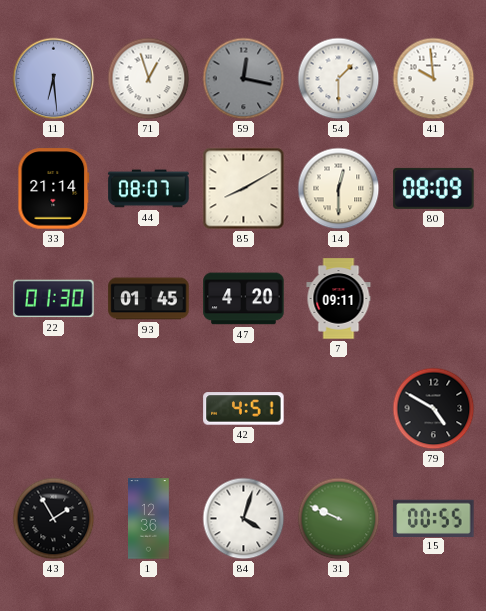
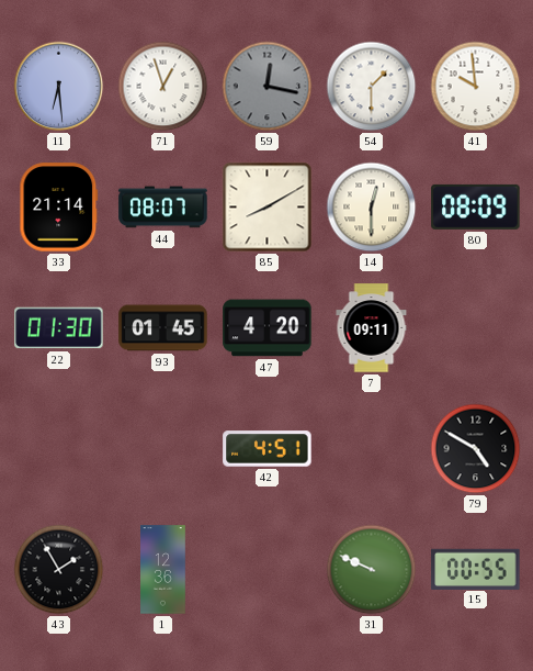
84: 4:03 -> none
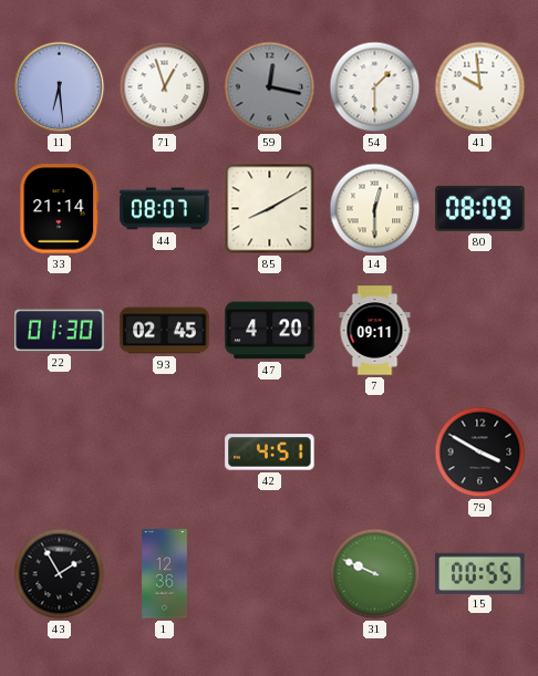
93: 01:45 -> 02:45
79: 4:50 -> 3:50
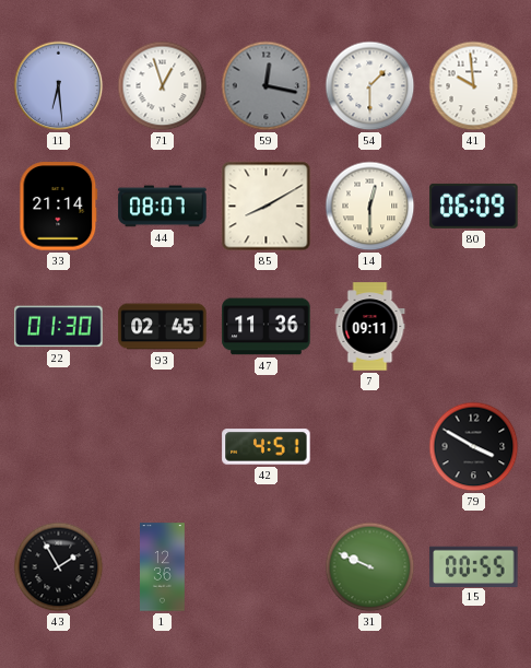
80: 08:09 -> 06:09
47: 4:20 -> 11:36
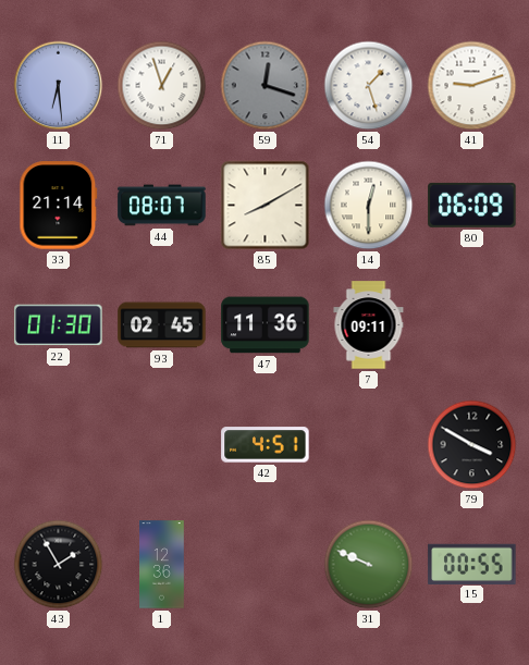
59: 12:17 -> 12:18
54: 1:30 -> 1:27
41: 9:59 -> 9:12
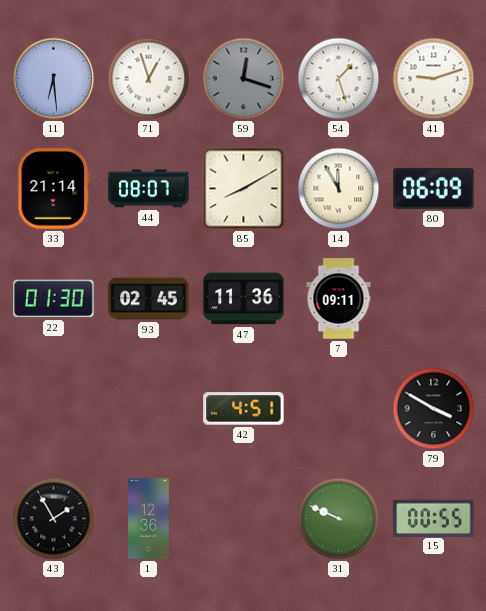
14: 12:30 -> 11:55
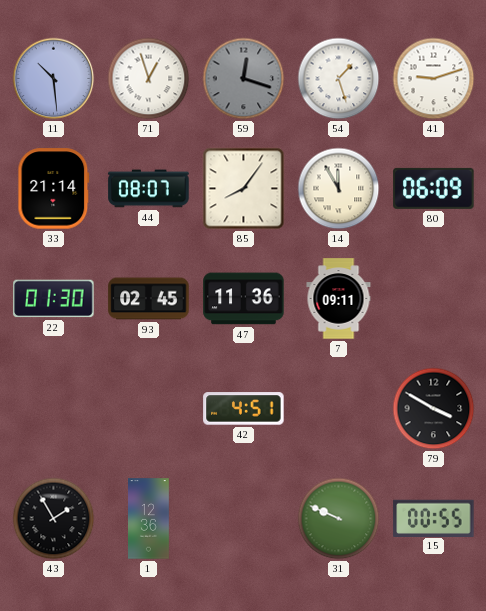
11: 6:29 -> 10:29
85: 8:10 -> 8:06
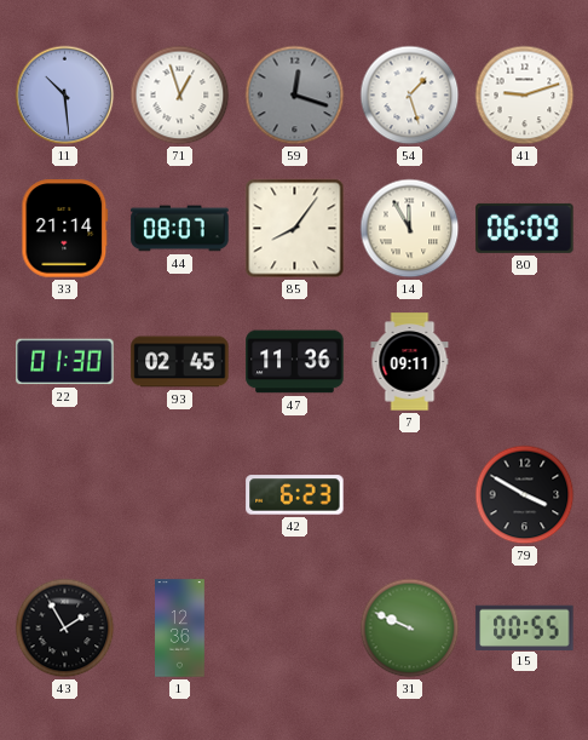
42: 4:51 -> 6:23
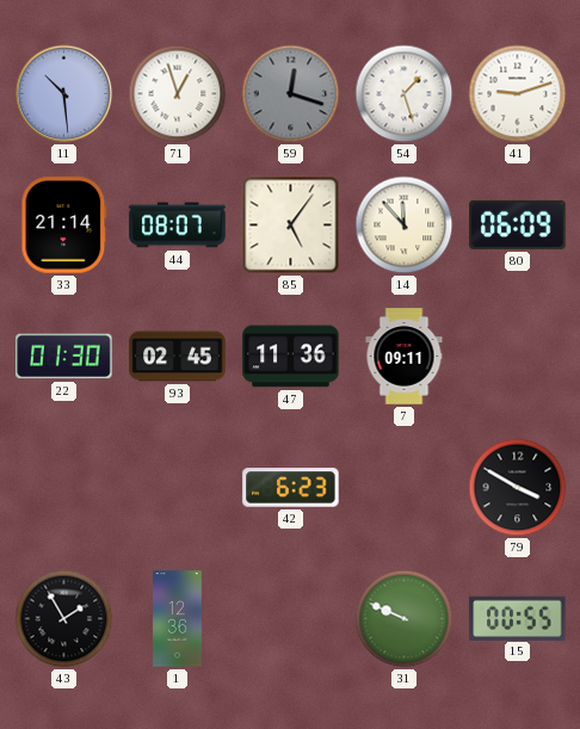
85: 8:06 -> 5:06
14: 11:55 -> 11:53
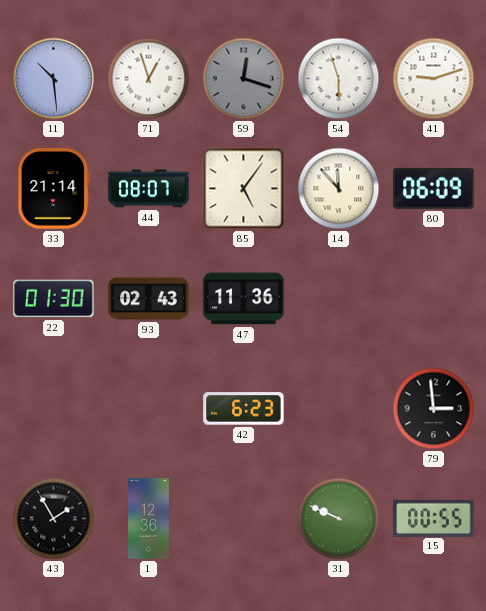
54: 1:27 -> 5:57
93: 02:45 -> 02:43
7: 09:11 -> none
79: 3:50 -> 2:59
